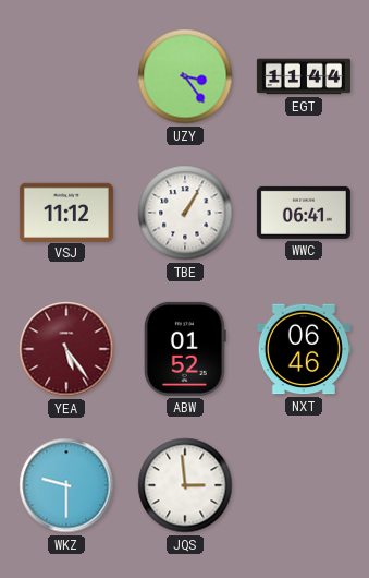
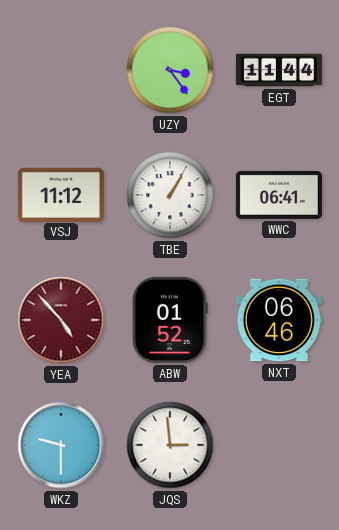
YEA: 5:24 -> 4:53
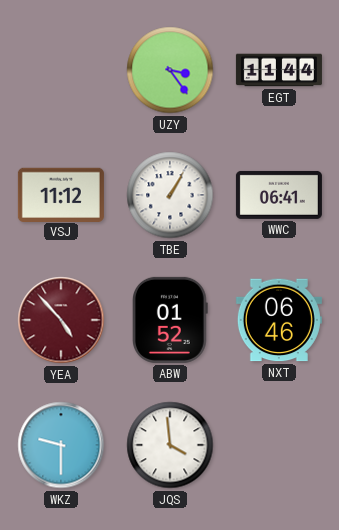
JQS: 2:59 -> 3:59
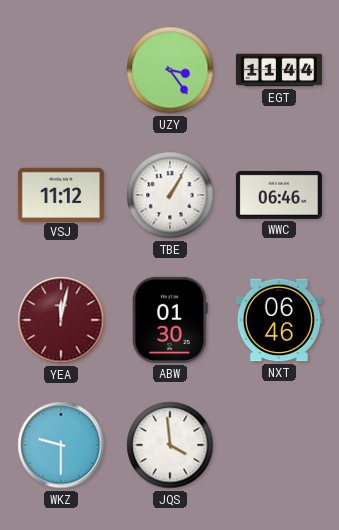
WWC: 06:41 -> 06:46
YEA: 4:53 -> 12:02
ABW: 01:52 -> 01:30
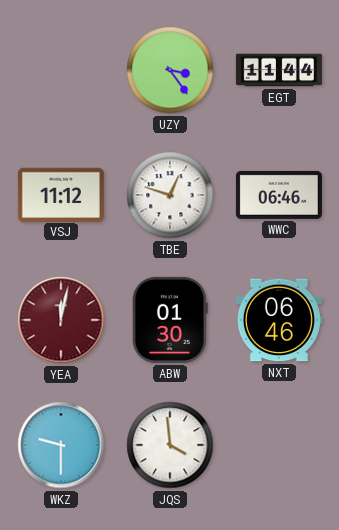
TBE: 1:05 -> 12:48
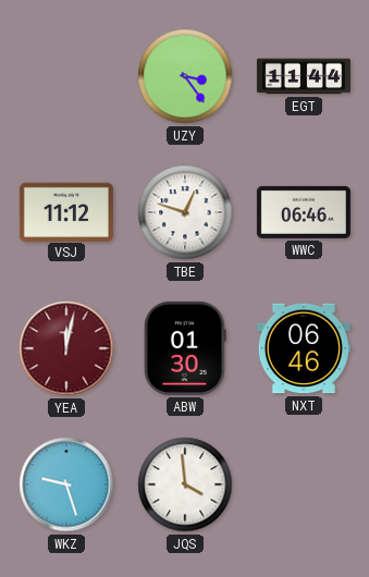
WKZ: 9:30 -> 9:27
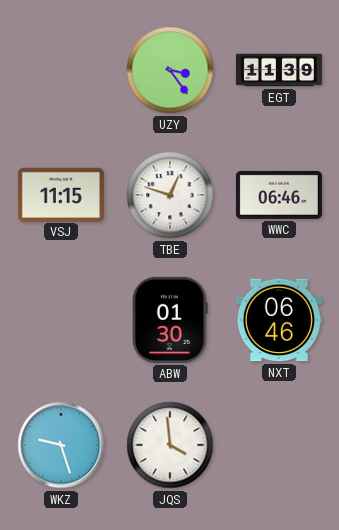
EGT: 11:44 -> 11:39
VSJ: 11:12 -> 11:15
YEA: 12:02 -> none
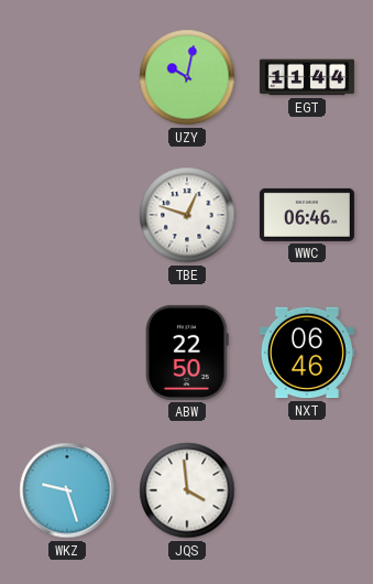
UZY: 3:24 -> 10:02
EGT: 11:39 -> 11:44
VSJ: 11:15 -> none
ABW: 01:30 -> 22:50
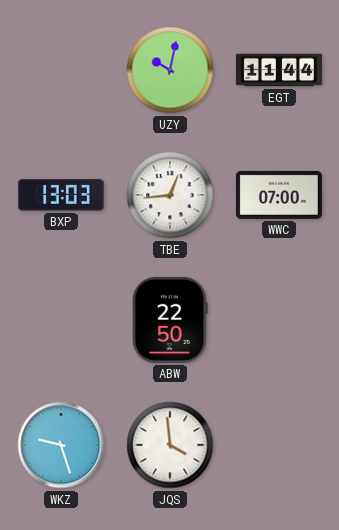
BXP: none -> 13:03
TBE: 12:48 -> 12:44
WWC: 06:46 -> 07:00
NXT: 06:46 -> none
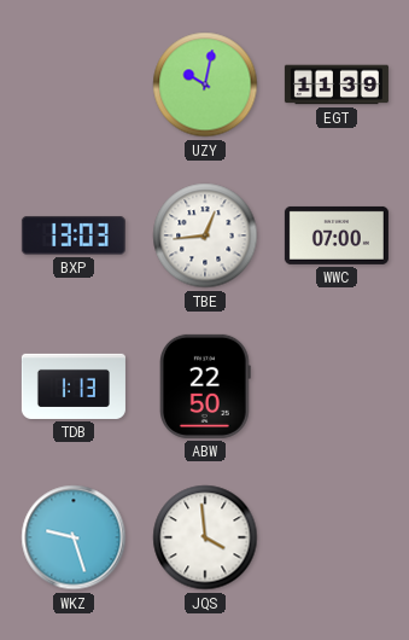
EGT: 11:44 -> 11:39
TDB: none -> 1:13
